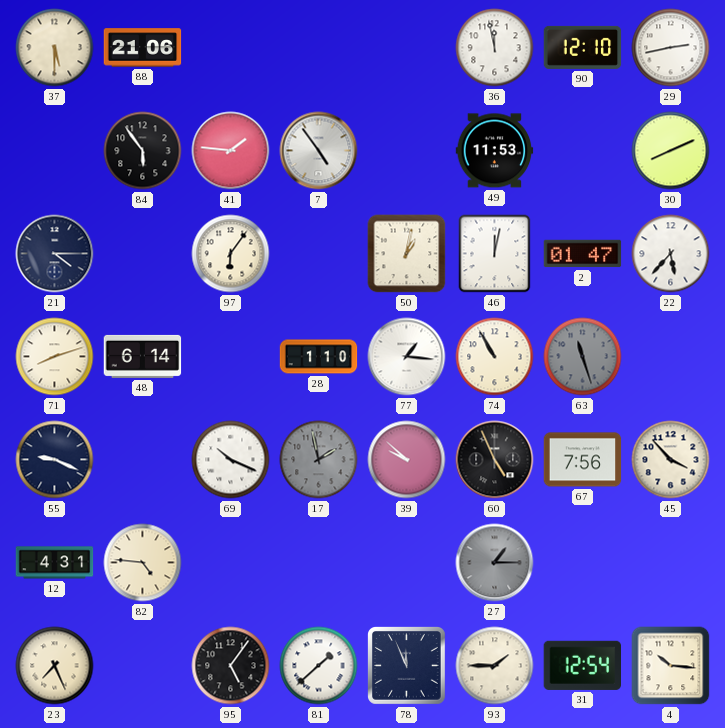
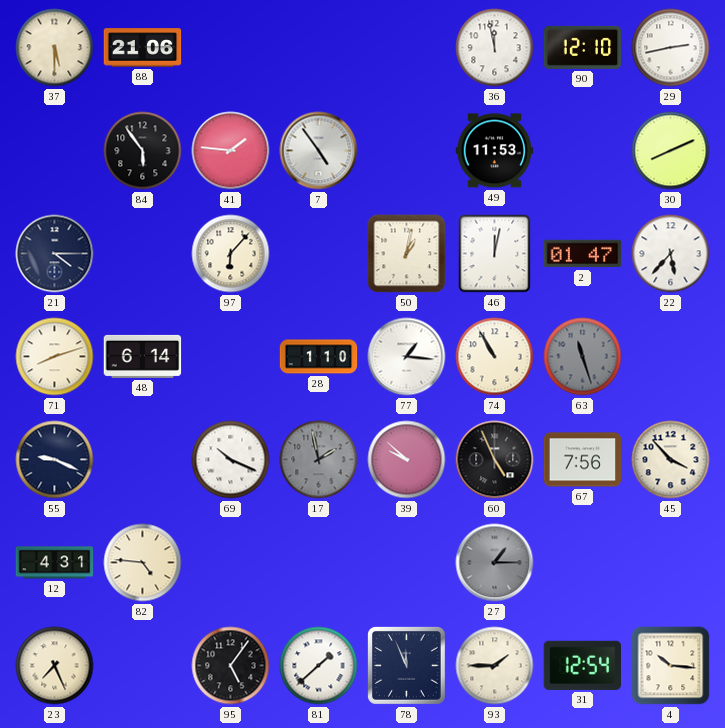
97: 6:06 -> 6:07
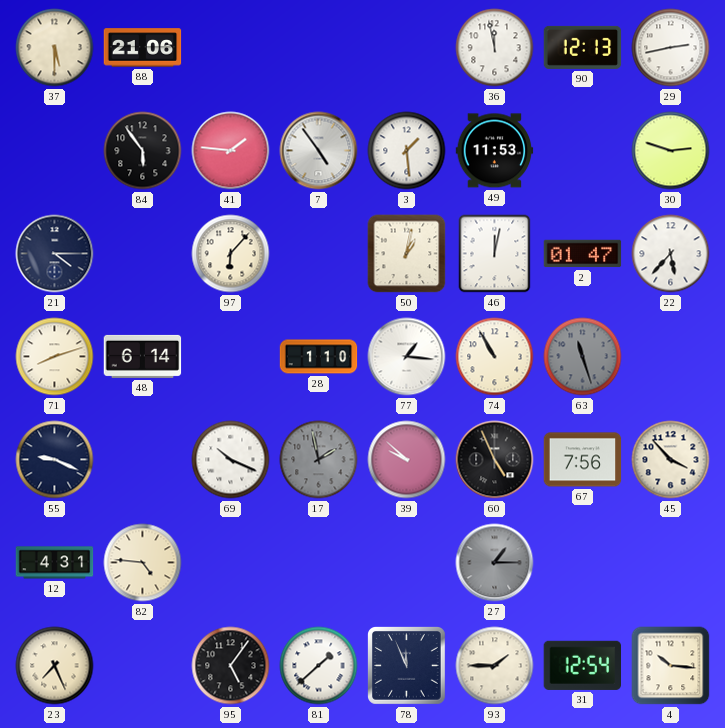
90: 12:10 -> 12:13
3: none -> 1:29
30: 8:11 -> 2:48
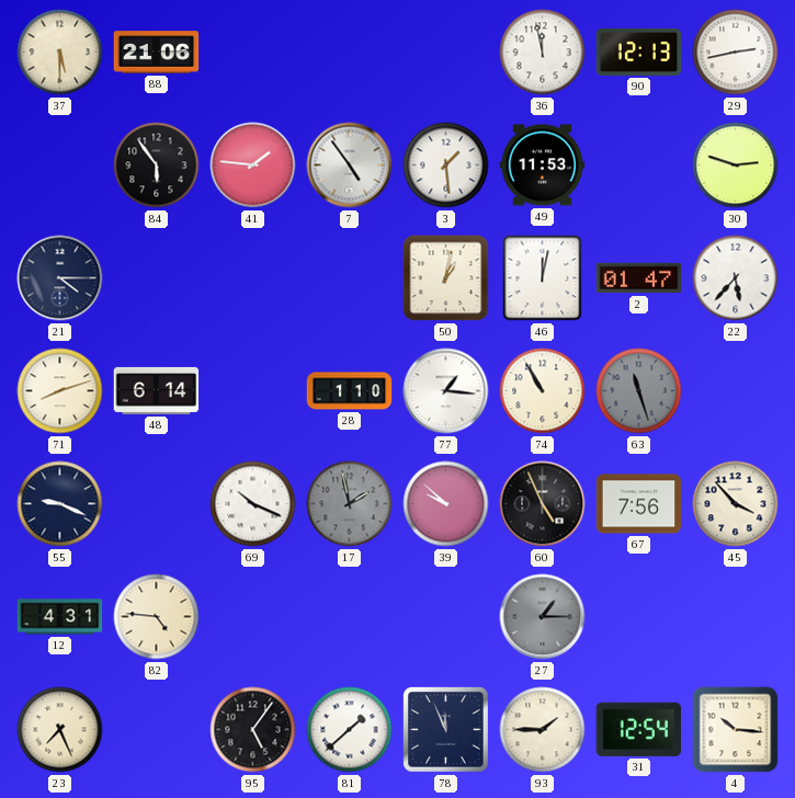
97: 6:07 -> none
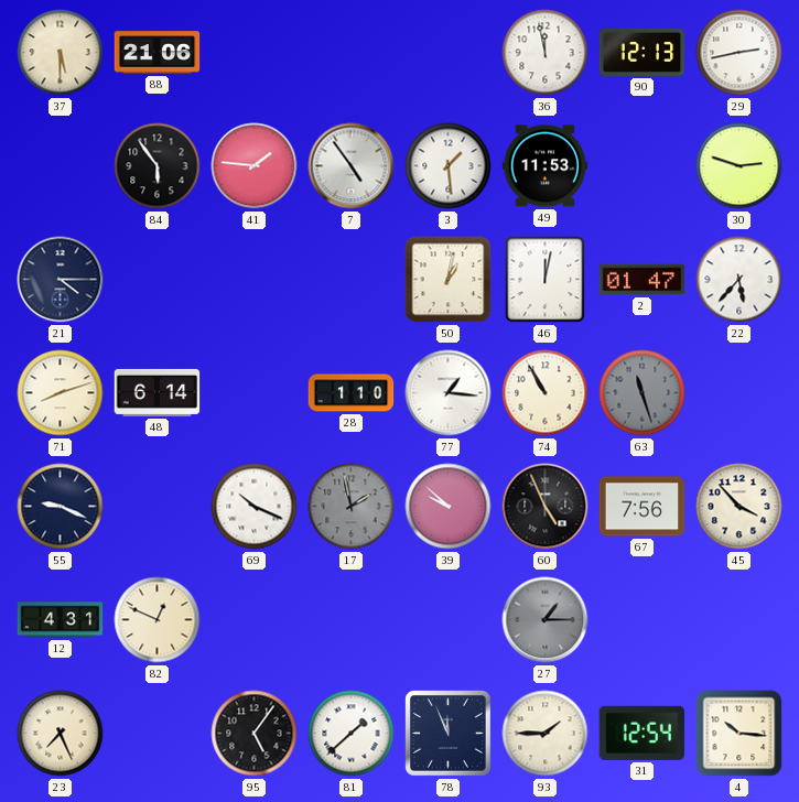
82: 4:46 -> 12:49
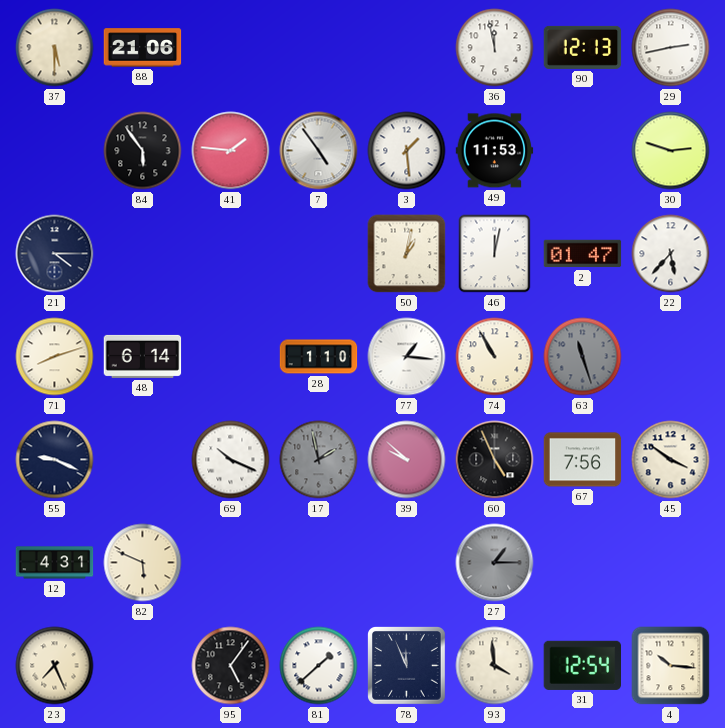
45: 3:53 -> 3:51
82: 12:49 -> 5:49
93: 1:45 -> 3:59
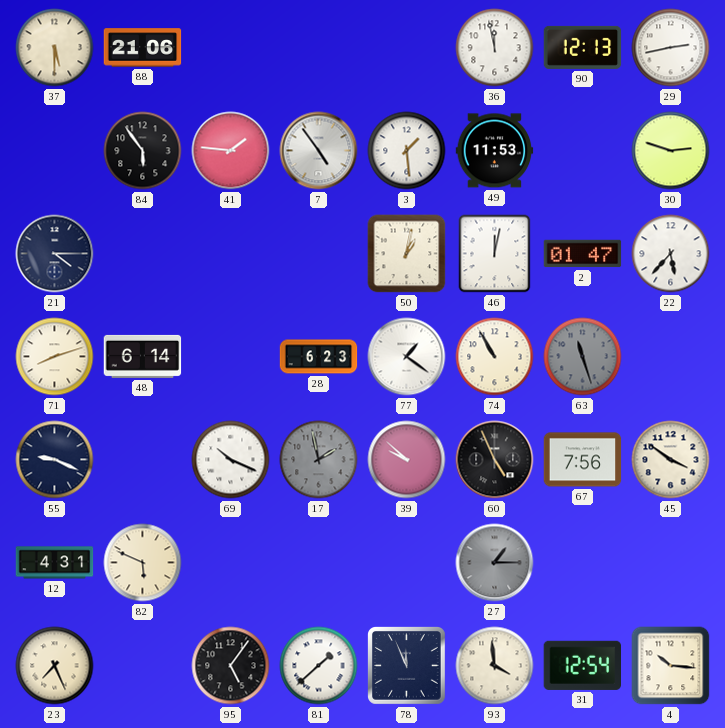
28: 1:10 -> 6:23
77: 1:16 -> 1:21
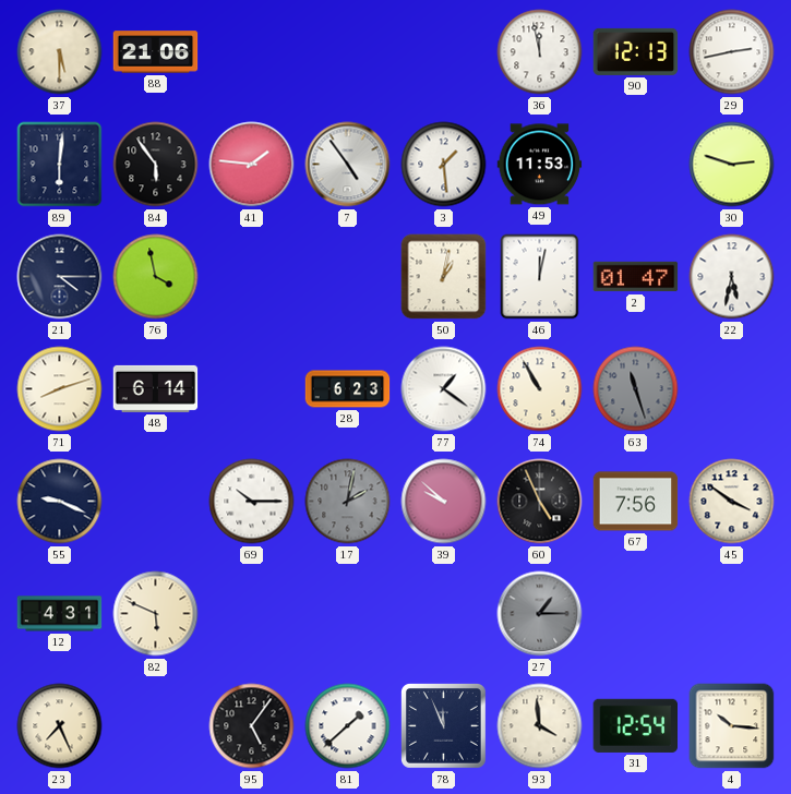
89: none -> 6:01
76: none -> 3:58
22: 5:37 -> 5:32
69: 10:19 -> 10:15
17: 1:58 -> 2:02
